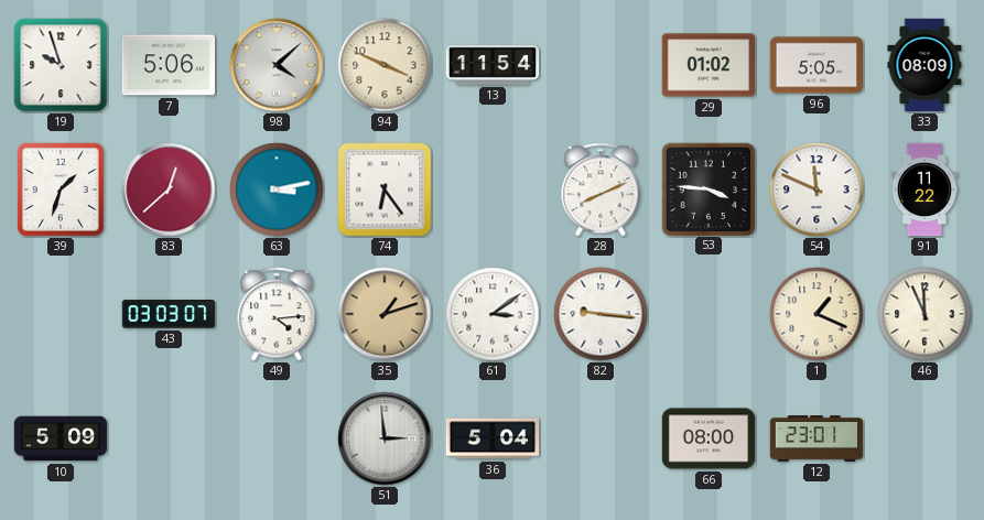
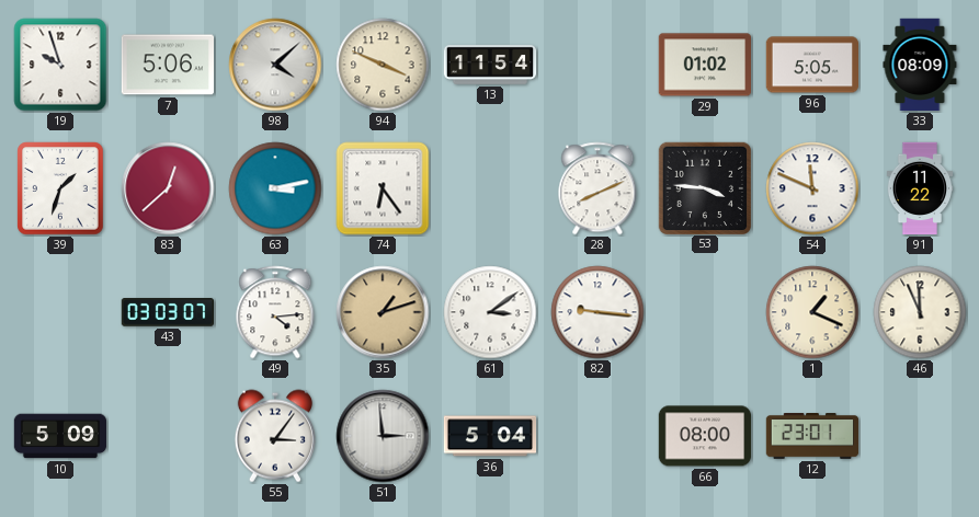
55: none -> 3:06
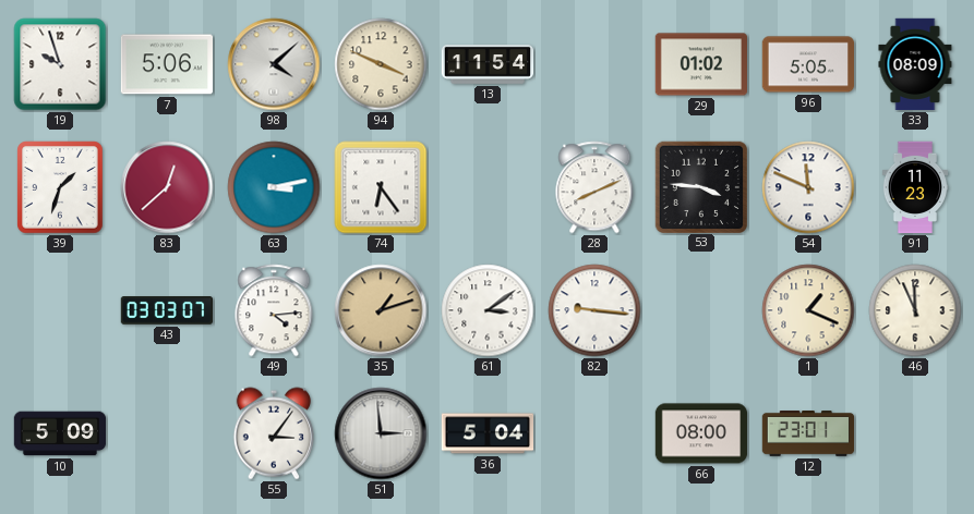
91: 11:22 -> 11:23
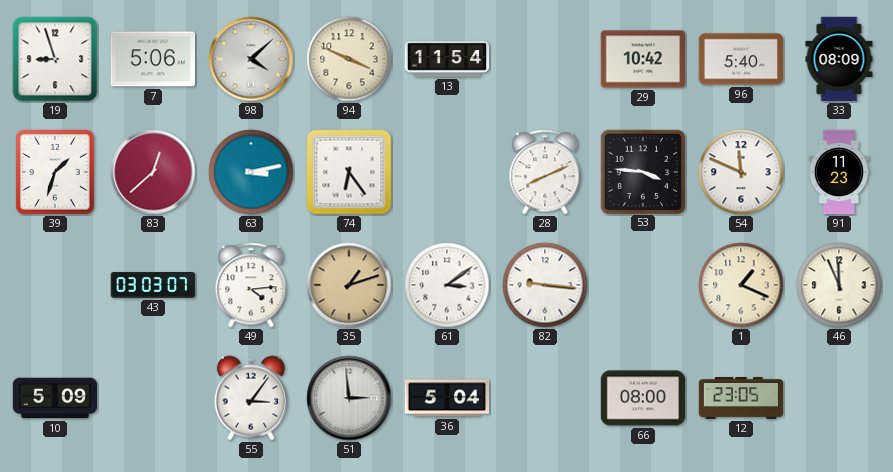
19: 9:57 -> 8:57
29: 01:02 -> 10:42
96: 5:05 -> 5:40
12: 23:01 -> 23:05
